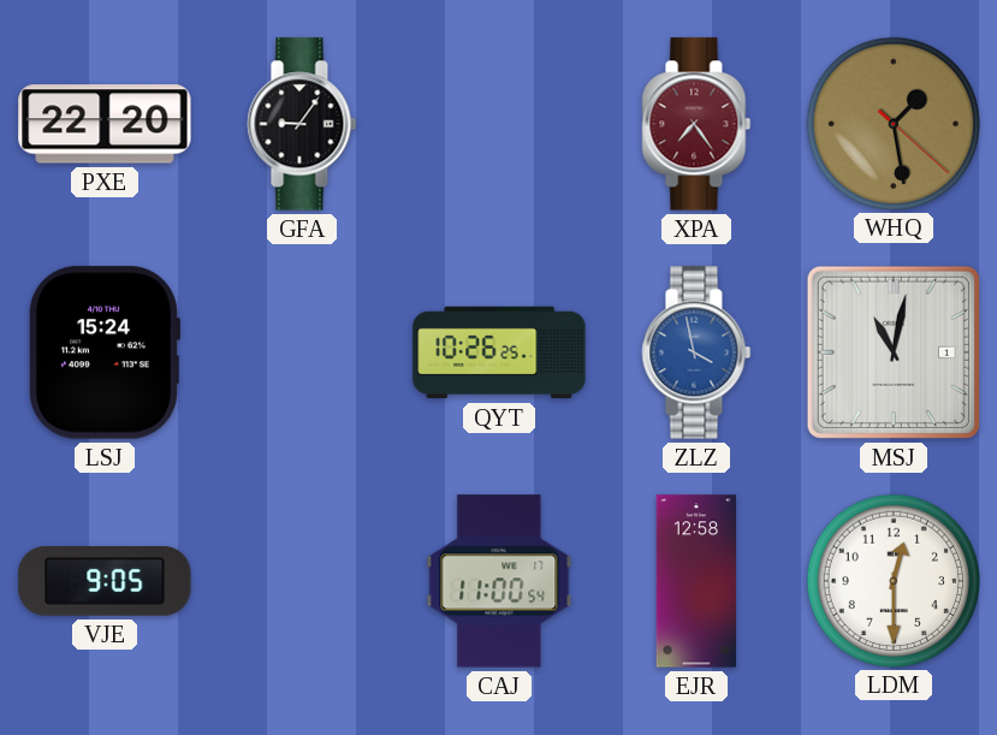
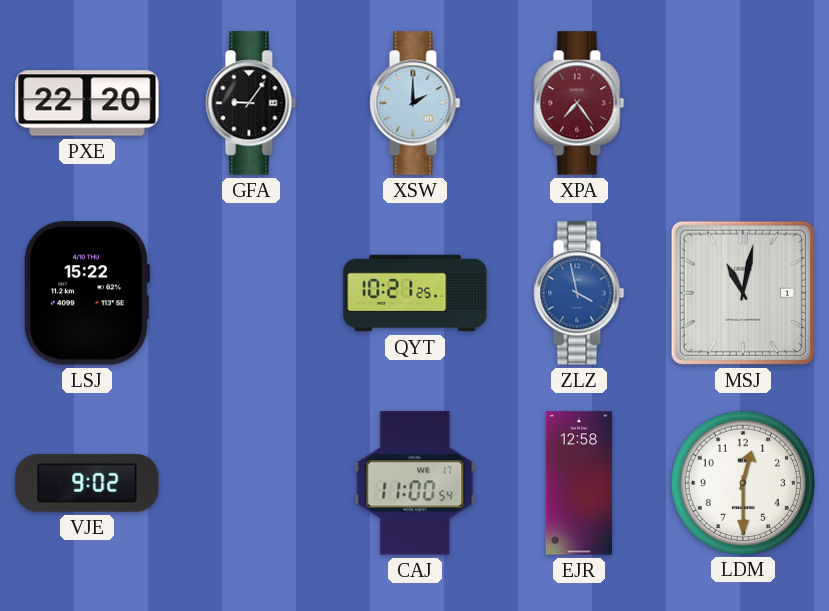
XSW: none -> 2:00
WHQ: 1:28 -> none
LSJ: 15:24 -> 15:22
QYT: 10:26 -> 10:21
VJE: 9:05 -> 9:02
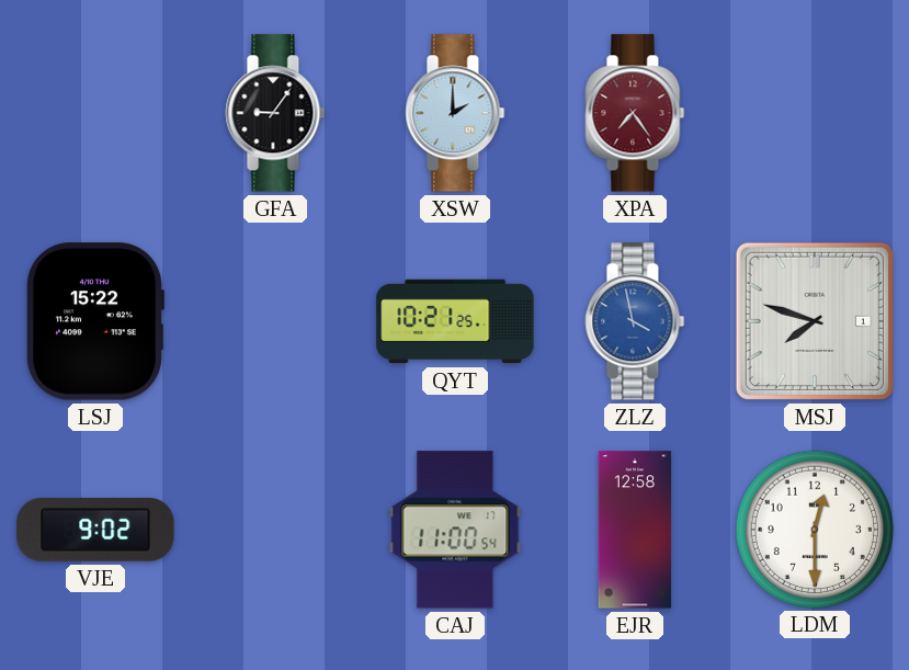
PXE: 22:20 -> none
MSJ: 11:02 -> 7:48
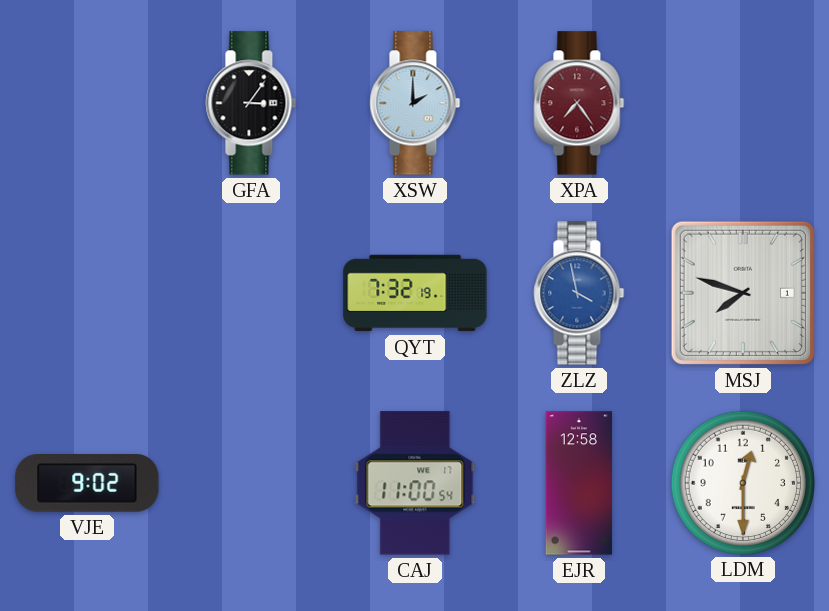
GFA: 9:06 -> 3:06
LSJ: 15:22 -> none
QYT: 10:21 -> 7:32
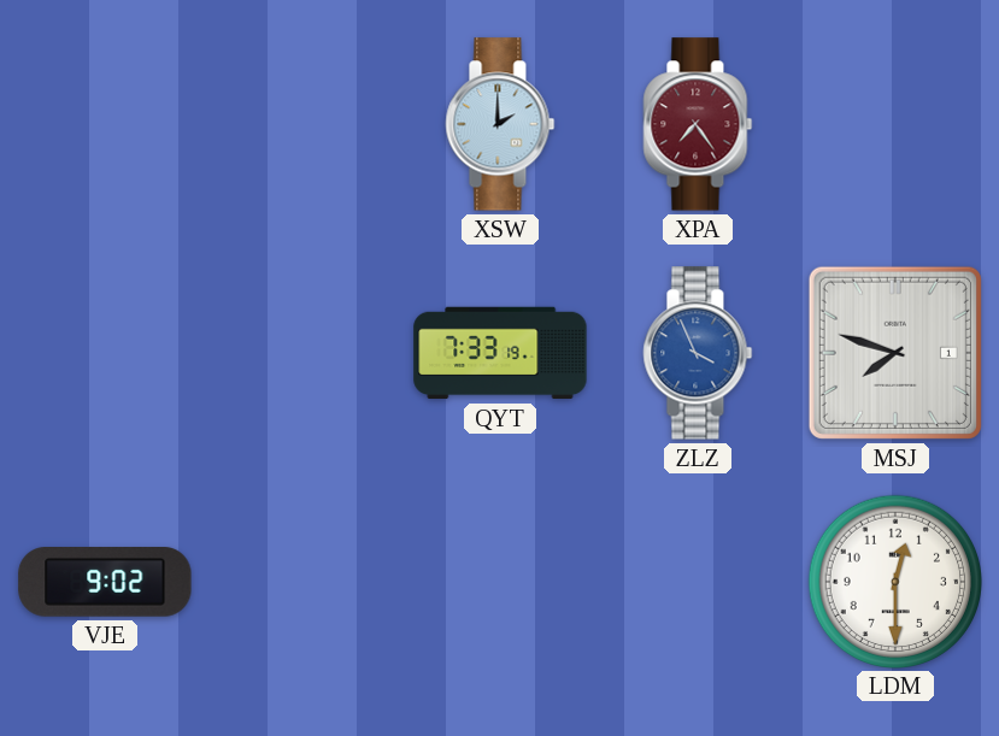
GFA: 3:06 -> none
QYT: 7:32 -> 7:33
ZLZ: 3:58 -> 3:56
CAJ: 11:00 -> none
EJR: 12:58 -> none
